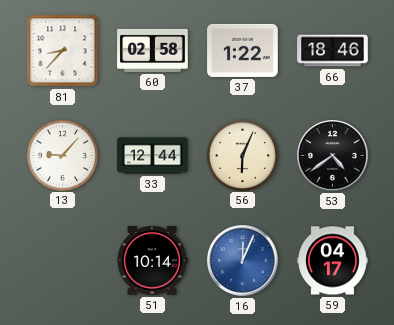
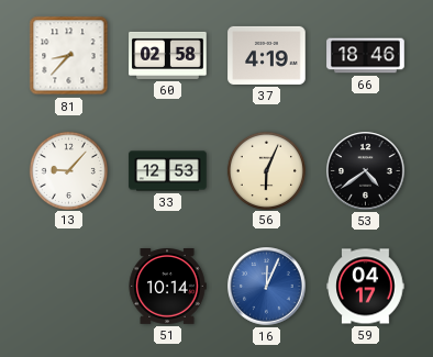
37: 1:22 -> 4:19
33: 12:44 -> 12:53
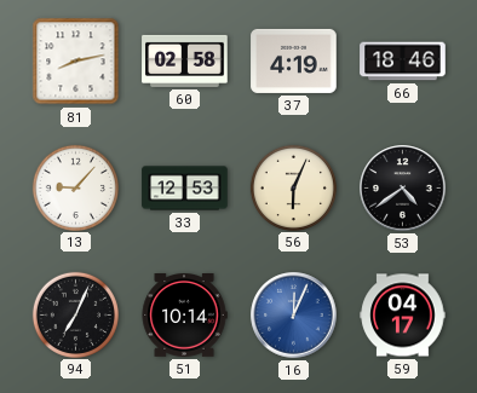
81: 8:37 -> 8:13
94: none -> 7:04
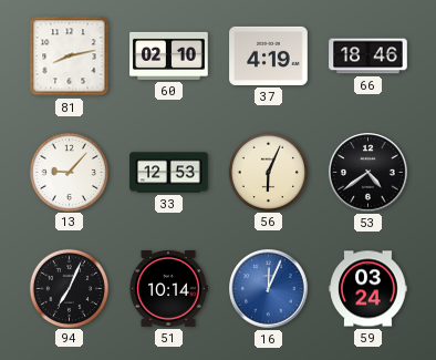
60: 02:58 -> 02:10
59: 04:17 -> 03:24
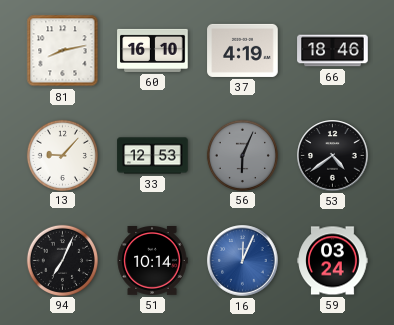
60: 02:10 -> 16:10
56 dial: cream -> grey
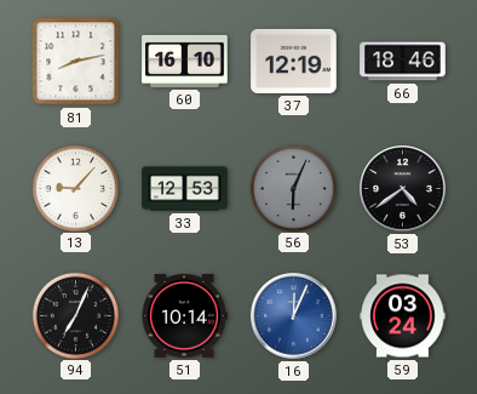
37: 4:19 -> 12:19
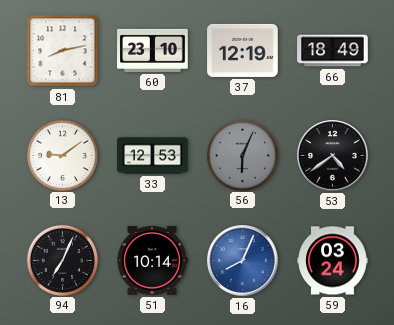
60: 16:10 -> 23:10
66: 18:46 -> 18:49
13: 9:07 -> 9:09
16: 12:04 -> 8:04
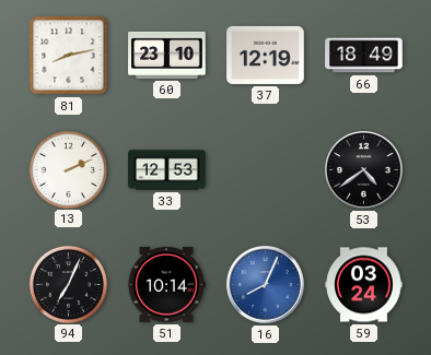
13: 9:09 -> 2:11
56: 6:04 -> none
